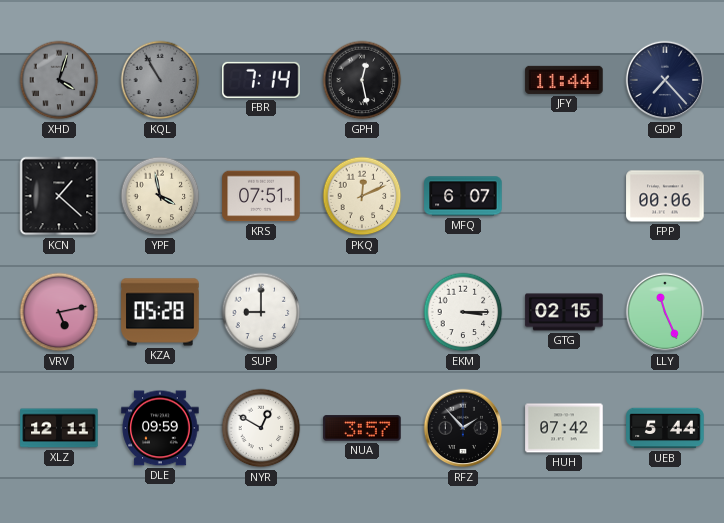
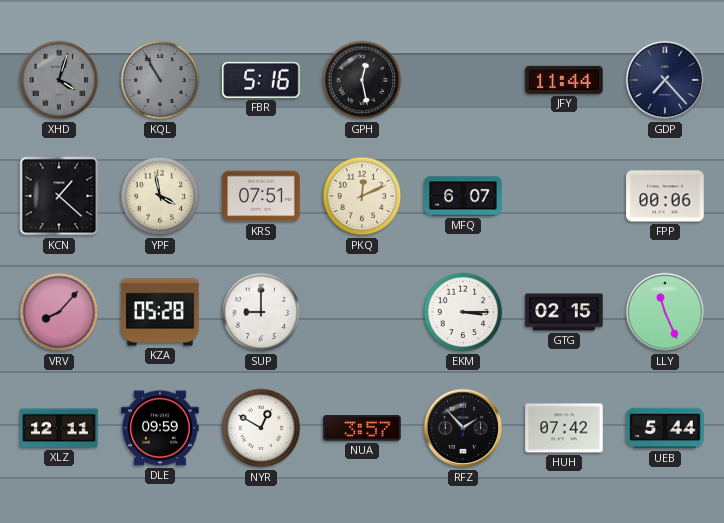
FBR: 7:14 -> 5:16
VRV: 5:13 -> 8:07
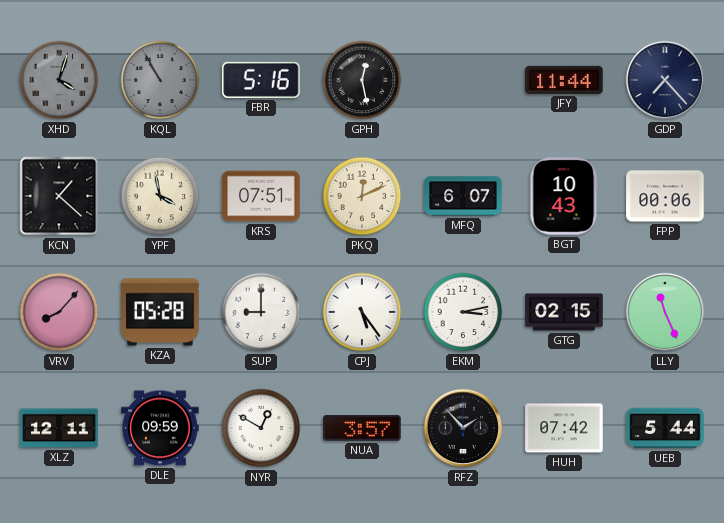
BGT: none -> 10:43
CPJ: none -> 5:24
EKM: 3:15 -> 3:13
